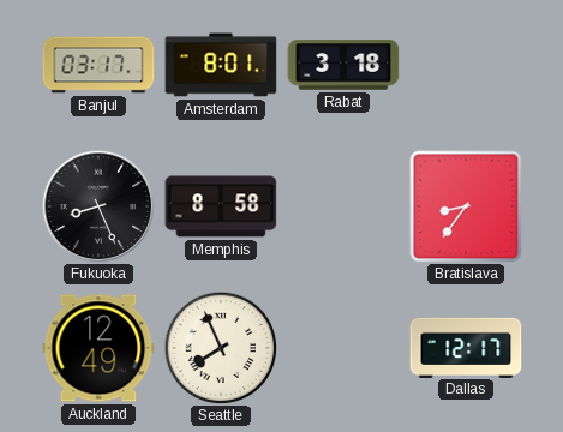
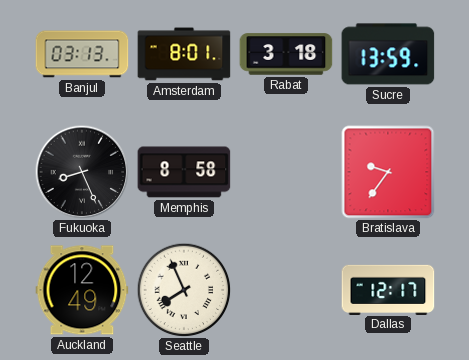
Banjul: 03:17 -> 03:13
Sucre: none -> 13:59
Bratislava: 8:36 -> 9:36
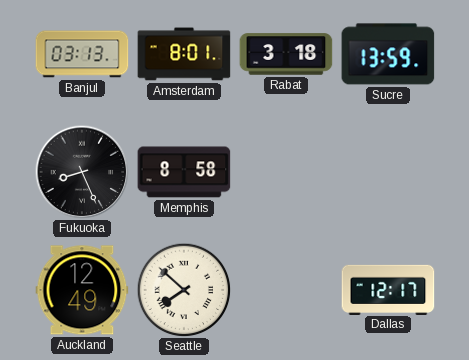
Bratislava: 9:36 -> none
Seattle: 7:56 -> 7:52
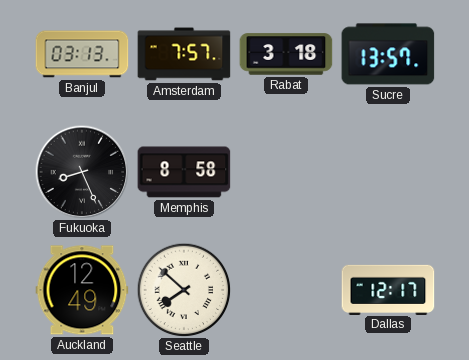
Amsterdam: 8:01 -> 7:57
Sucre: 13:59 -> 13:57
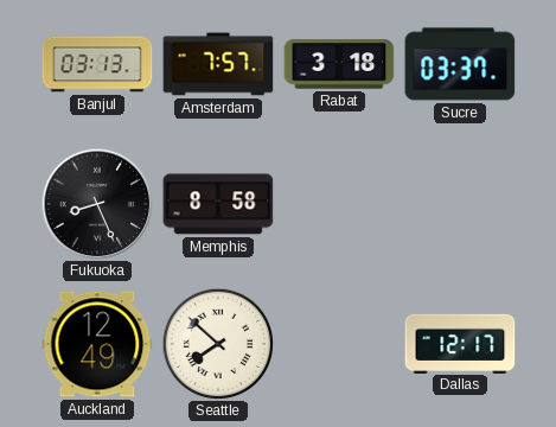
Sucre: 13:57 -> 03:37
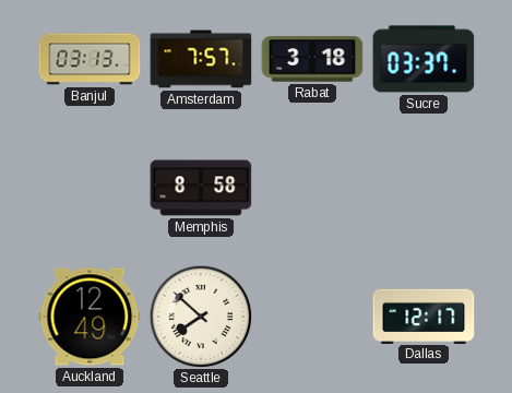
Fukuoka: 8:26 -> none
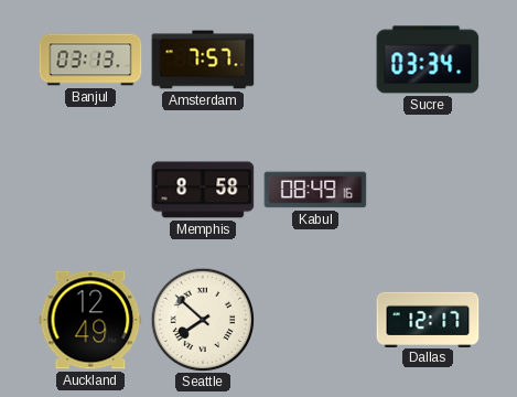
Rabat: 3:18 -> none
Sucre: 03:37 -> 03:34
Kabul: none -> 08:49
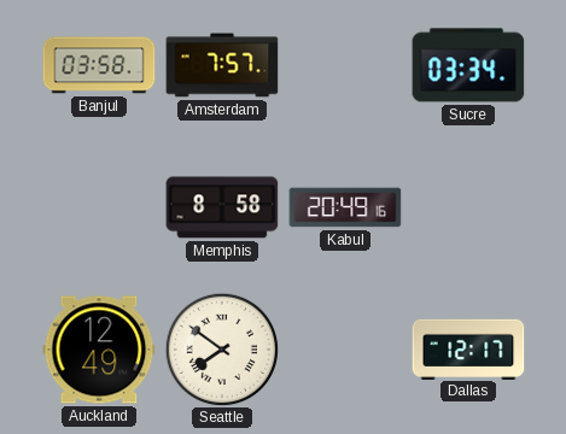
Banjul: 03:13 -> 03:58
Kabul: 08:49 -> 20:49
Seattle: 7:52 -> 7:51
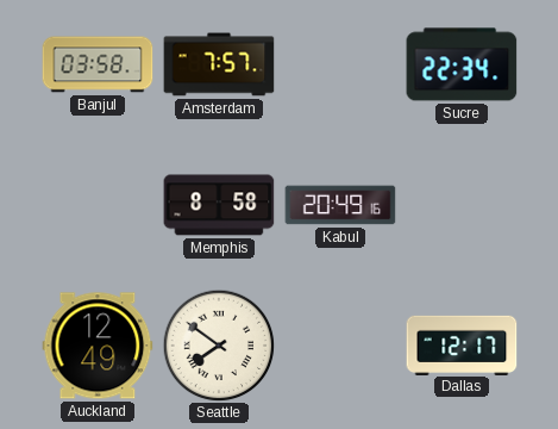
Sucre: 03:34 -> 22:34
